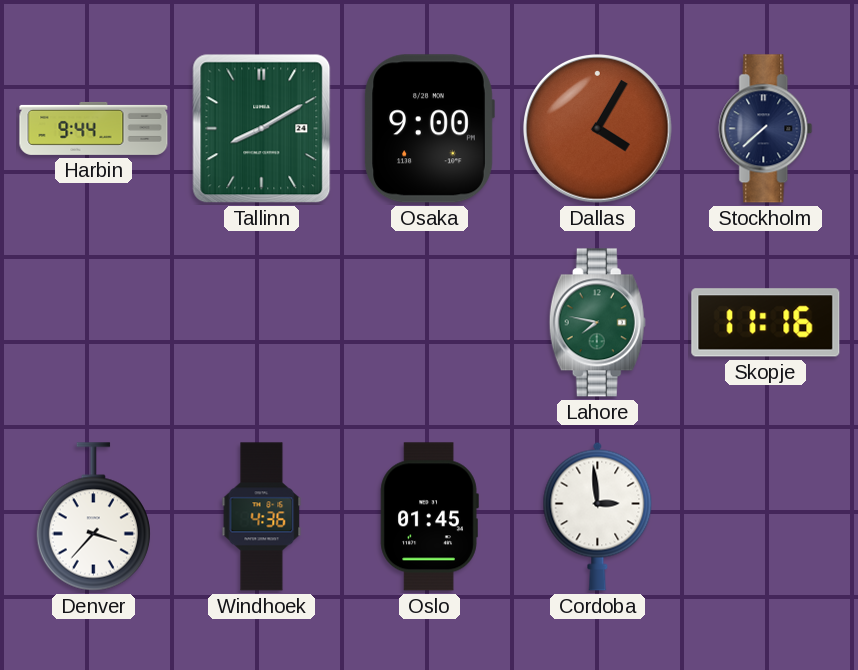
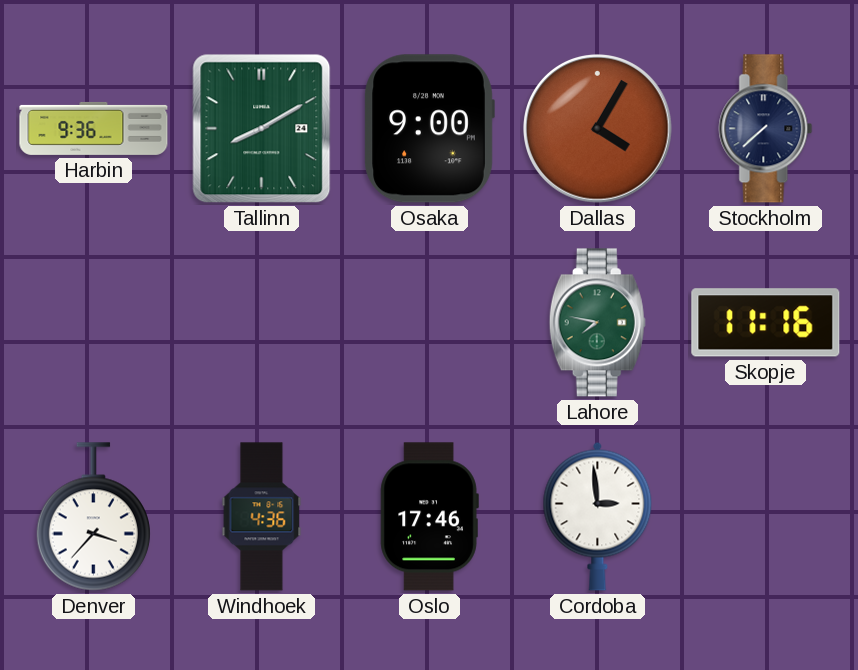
Harbin: 9:44 -> 9:36
Oslo: 01:45 -> 17:46
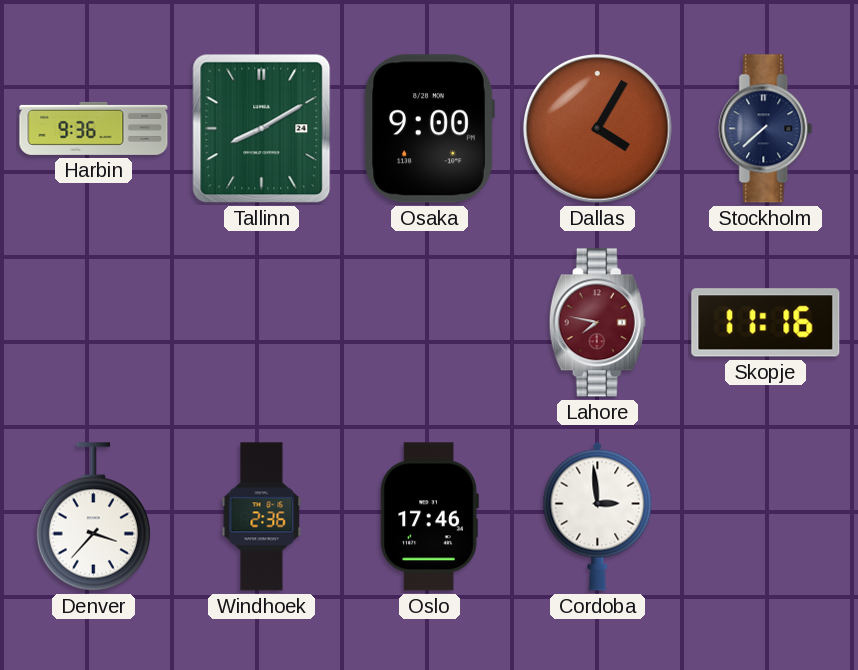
Lahore dial: green -> burgundy
Windhoek: 4:36 -> 2:36
